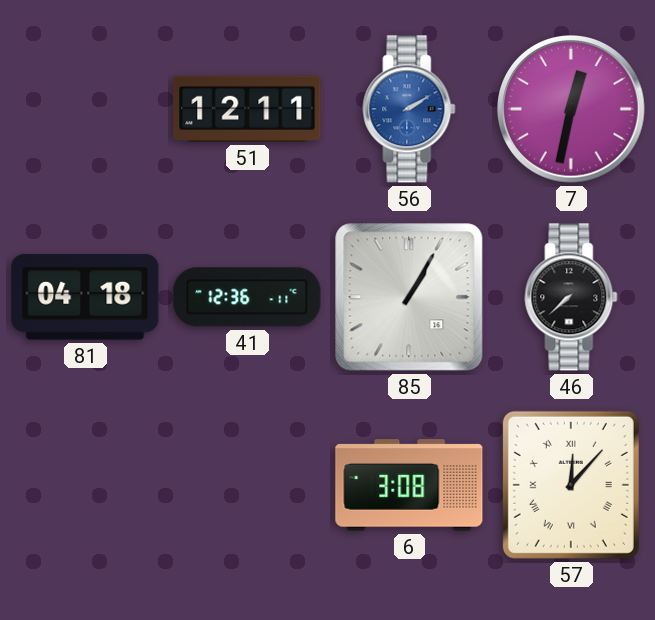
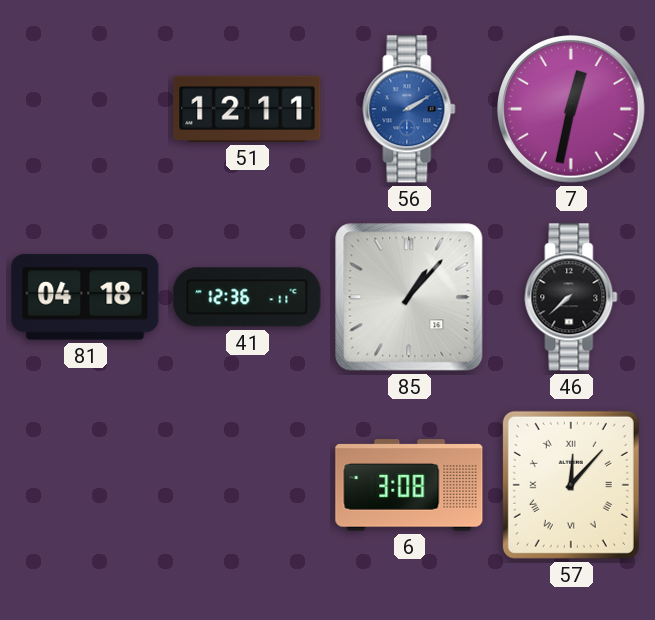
85: 1:05 -> 1:07
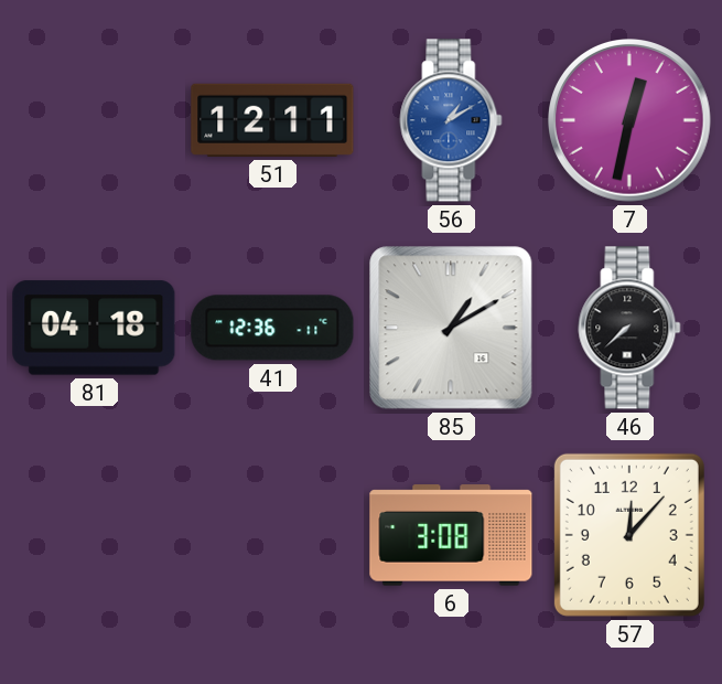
56: 2:10 -> 1:10
85: 1:07 -> 1:10
57 numerals: Roman -> Arabic
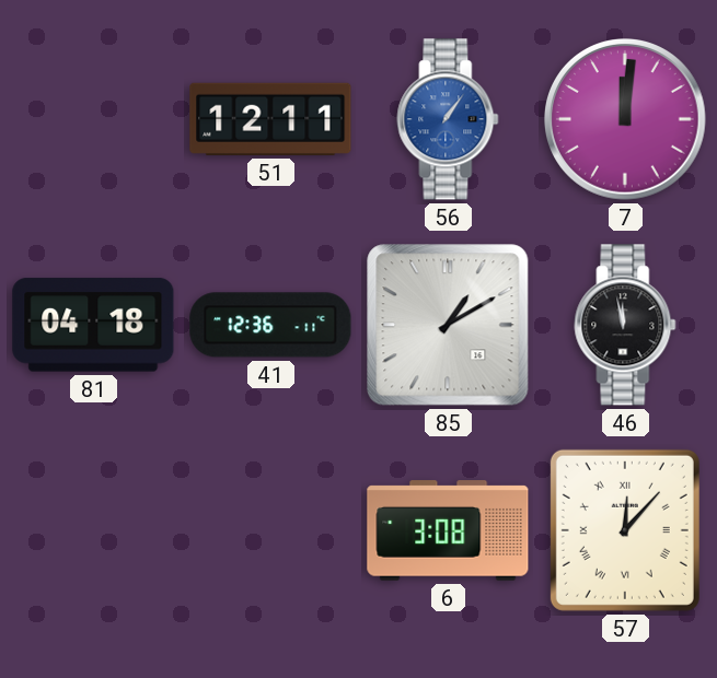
56: 1:10 -> 1:06
7: 12:32 -> 12:01
46: 7:38 -> 11:58
57 numerals: Arabic -> Roman
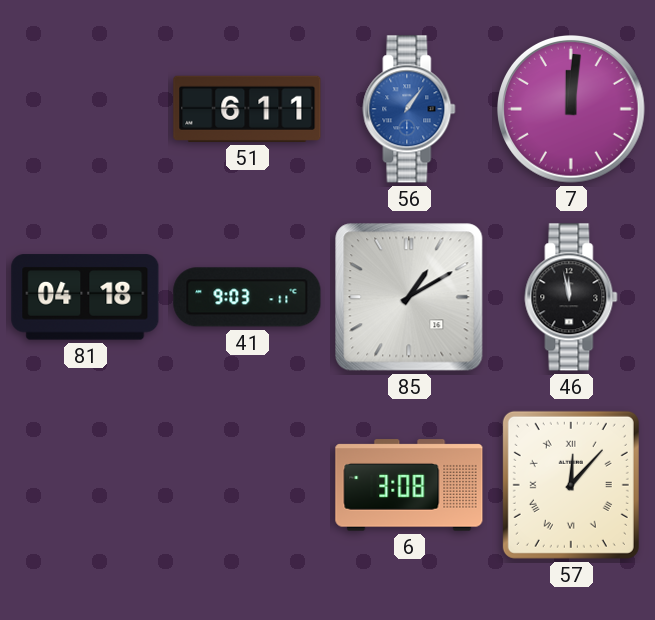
51: 12:11 -> 6:11
41: 12:36 -> 9:03
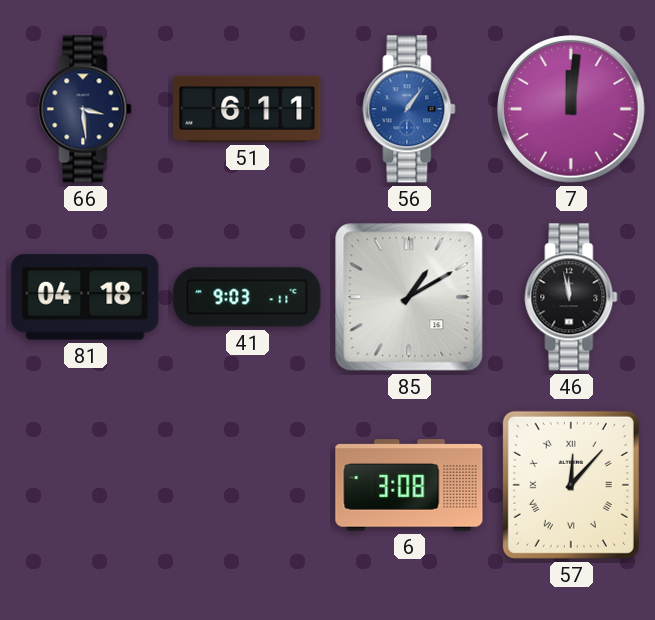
66: none -> 3:29
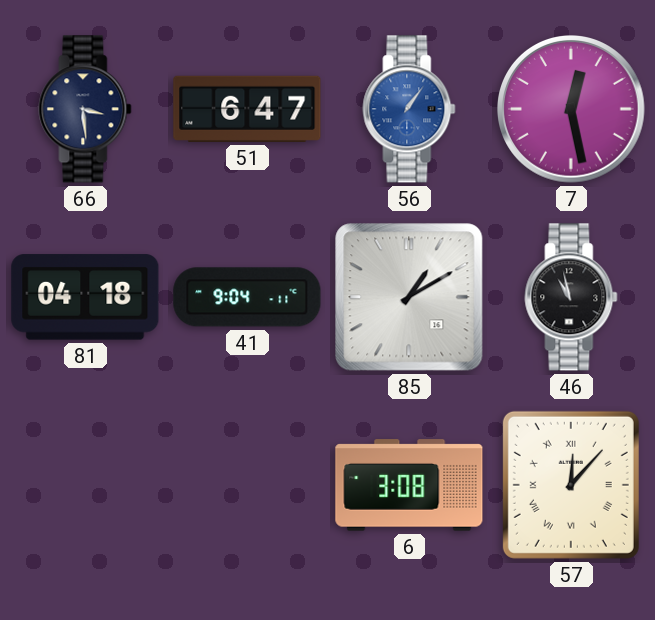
51: 6:11 -> 6:47
7: 12:01 -> 12:28
41: 9:03 -> 9:04
46: 11:58 -> 10:58
